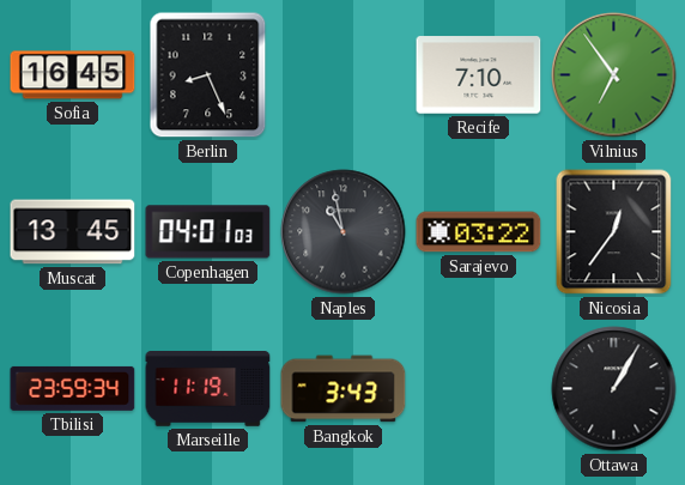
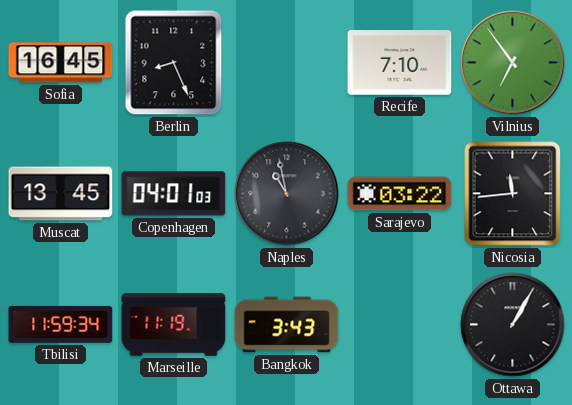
Nicosia: 12:36 -> 11:44
Tbilisi: 23:59 -> 11:59
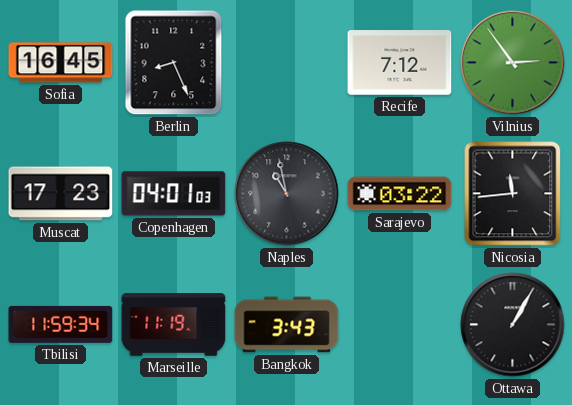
Recife: 7:10 -> 7:12
Vilnius: 6:54 -> 2:54
Muscat: 13:45 -> 17:23
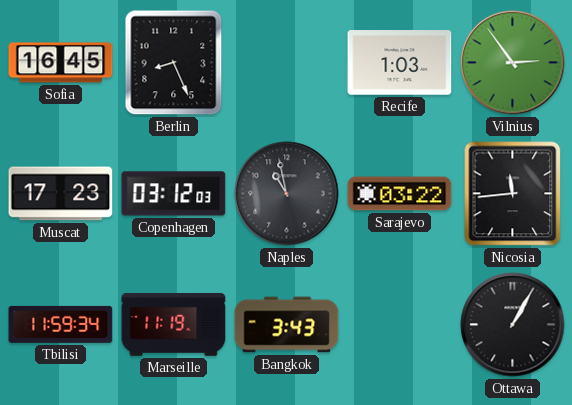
Recife: 7:12 -> 1:03
Copenhagen: 04:01 -> 03:12
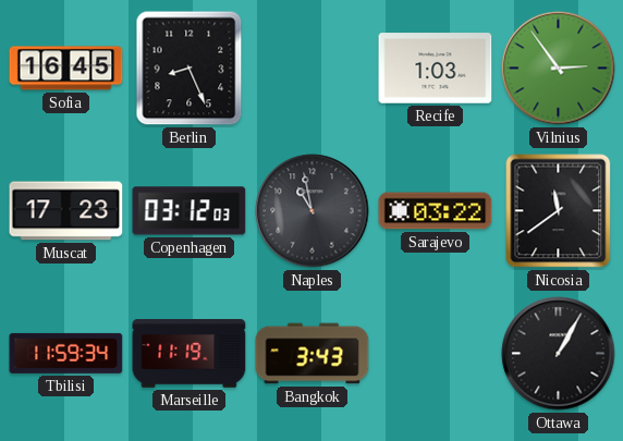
Nicosia: 11:44 -> 11:39
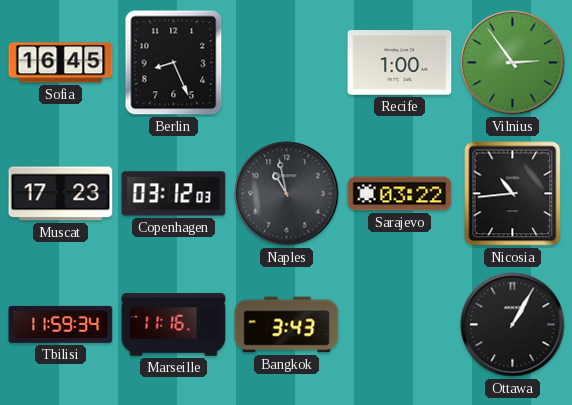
Recife: 1:03 -> 1:00
Nicosia: 11:39 -> 10:44
Marseille: 11:19 -> 11:16
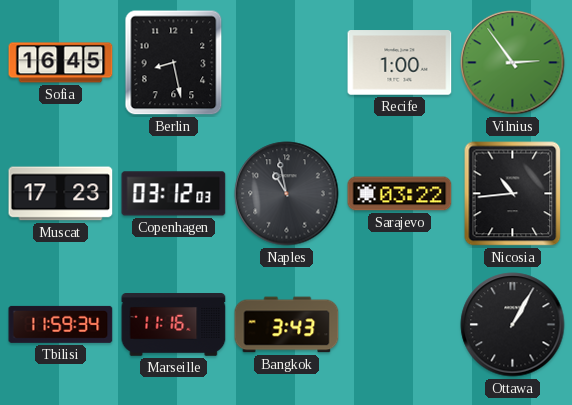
Berlin: 8:26 -> 8:28
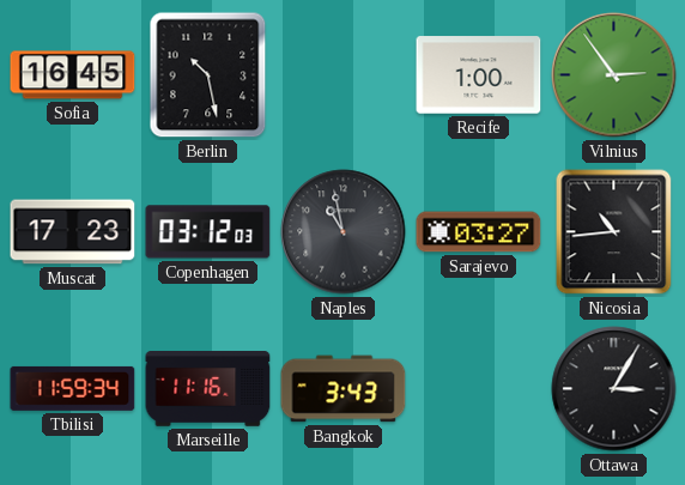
Berlin: 8:28 -> 10:28
Sarajevo: 03:22 -> 03:27
Ottawa: 1:05 -> 3:05
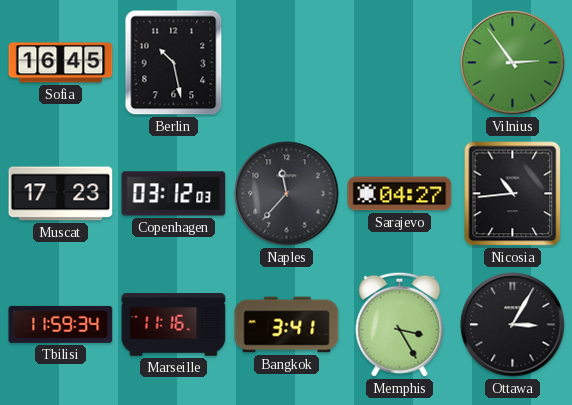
Recife: 1:00 -> none
Naples: 10:58 -> 11:37
Sarajevo: 03:27 -> 04:27
Bangkok: 3:43 -> 3:41
Memphis: none -> 3:25
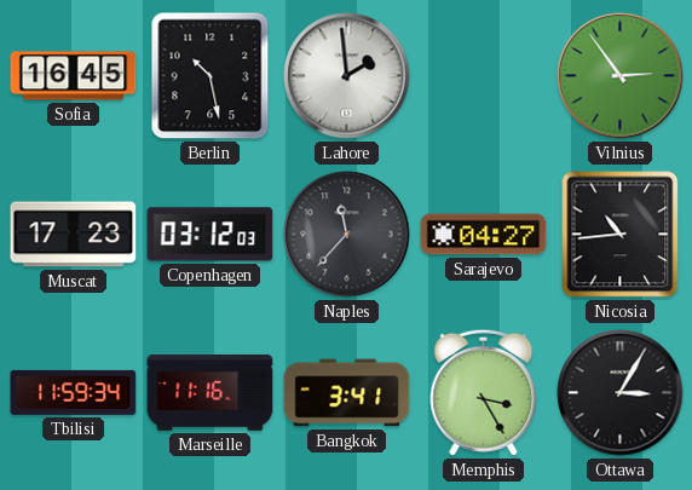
Lahore: none -> 1:59
